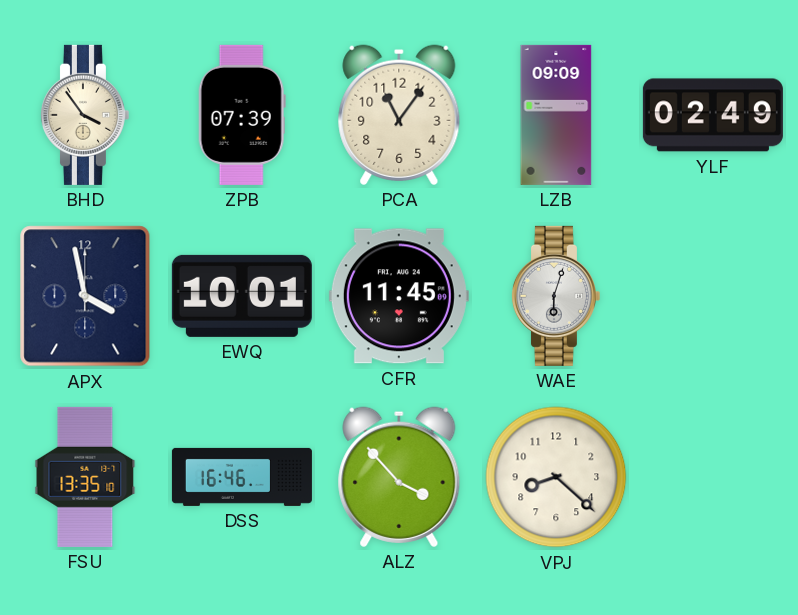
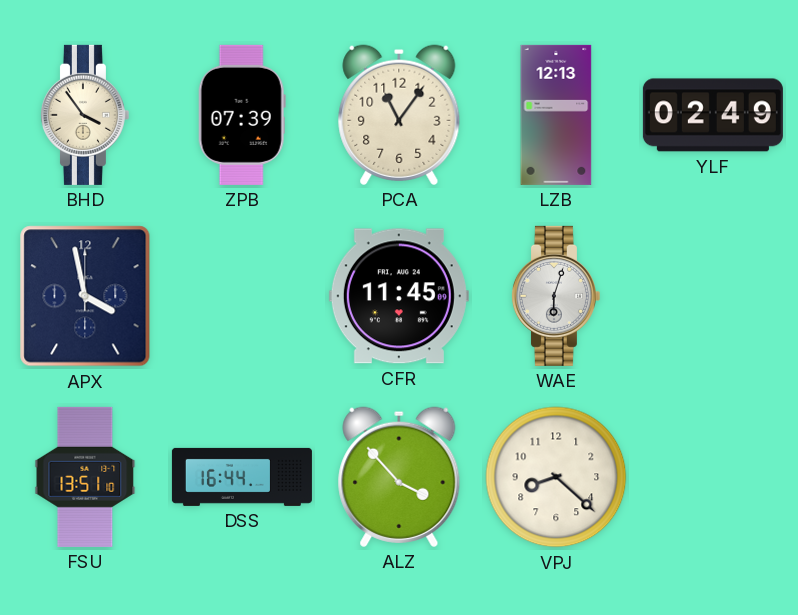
LZB: 09:09 -> 12:13
EWQ: 10:01 -> none
FSU: 13:35 -> 13:51
DSS: 16:46 -> 16:44
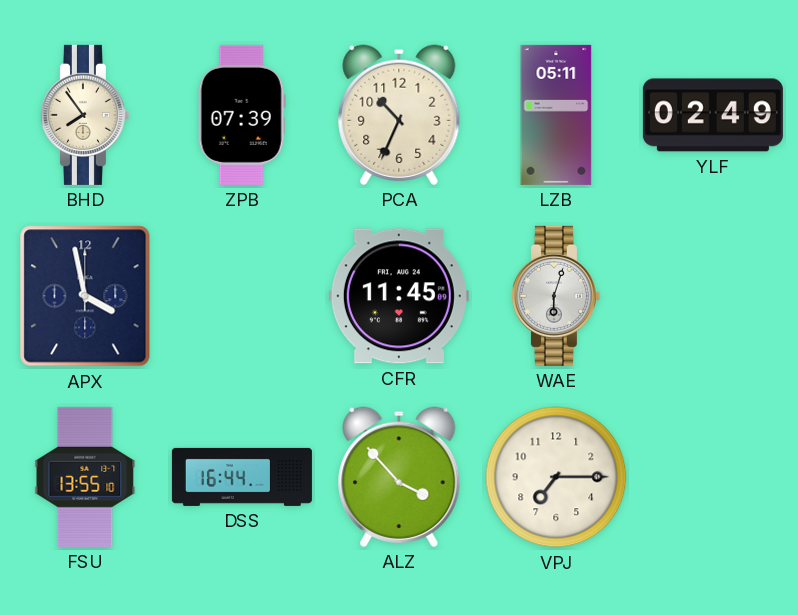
BHD: 3:54 -> 7:54
PCA: 11:06 -> 10:34
LZB: 12:13 -> 05:11
FSU: 13:51 -> 13:55
VPJ: 8:22 -> 7:15
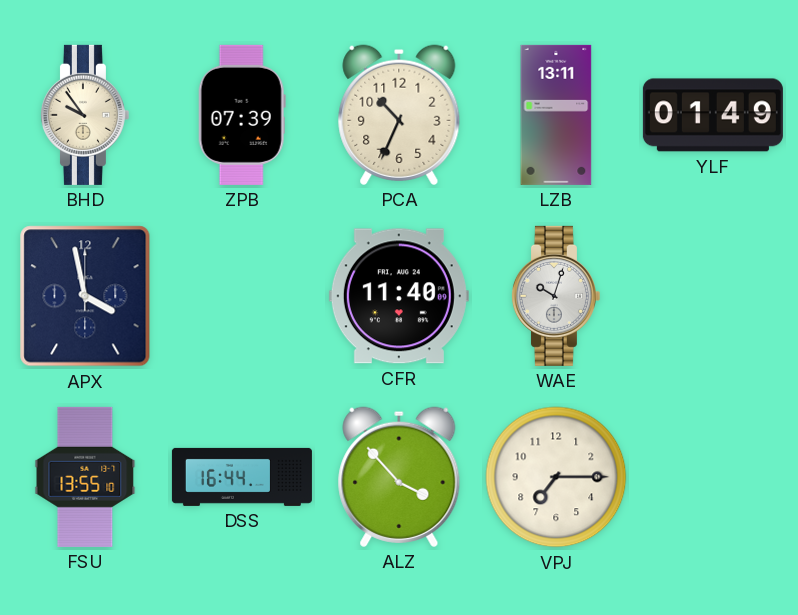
BHD: 7:54 -> 9:54
LZB: 05:11 -> 13:11
YLF: 02:49 -> 01:49
CFR: 11:45 -> 11:40
WAE: 6:03 -> 10:03
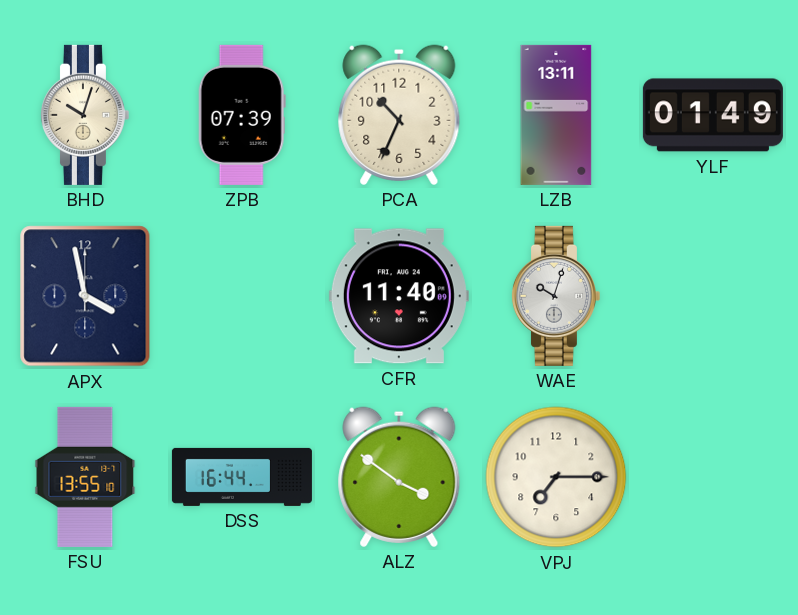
BHD: 9:54 -> 10:03
ALZ: 3:53 -> 3:51
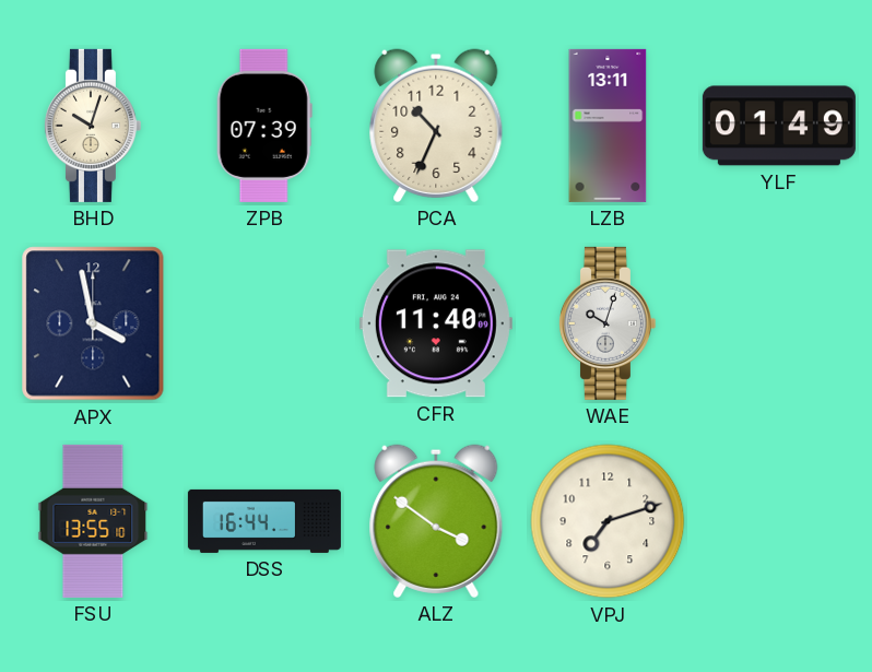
VPJ: 7:15 -> 7:12
